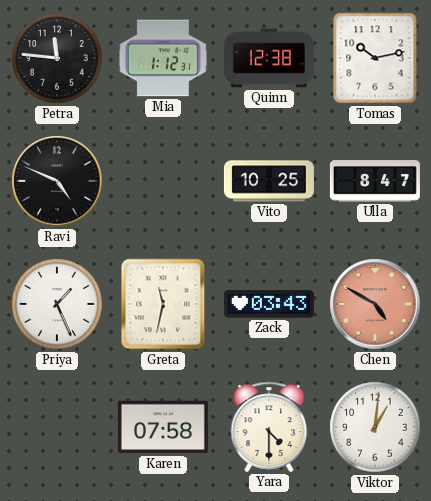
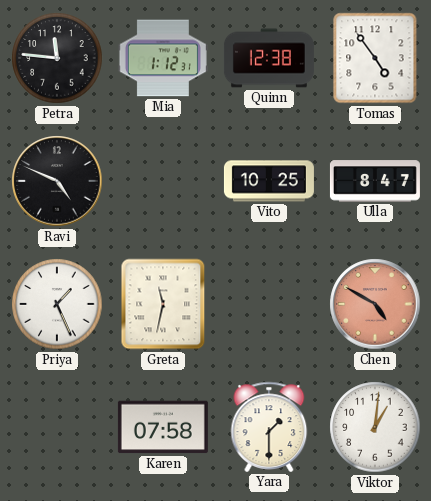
Tomas: 10:13 -> 4:54
Zack: 03:43 -> none
Yara: 4:30 -> 1:30
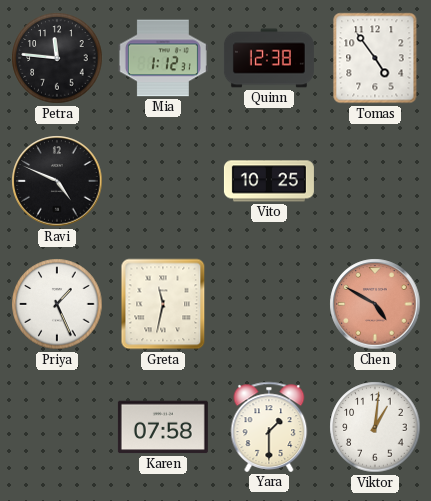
Ulla: 8:47 -> none
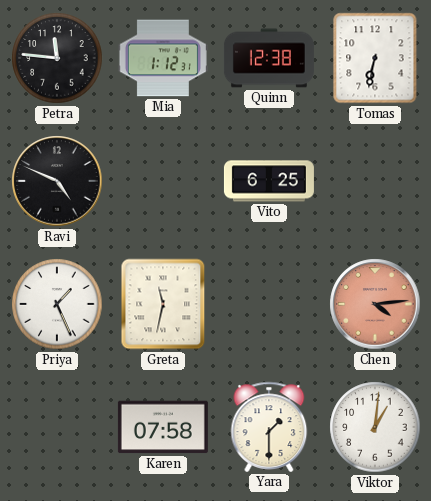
Tomas: 4:54 -> 6:32
Vito: 10:25 -> 6:25
Chen: 4:50 -> 4:14
